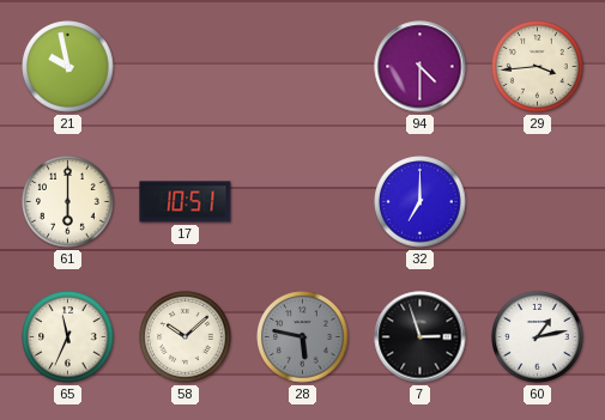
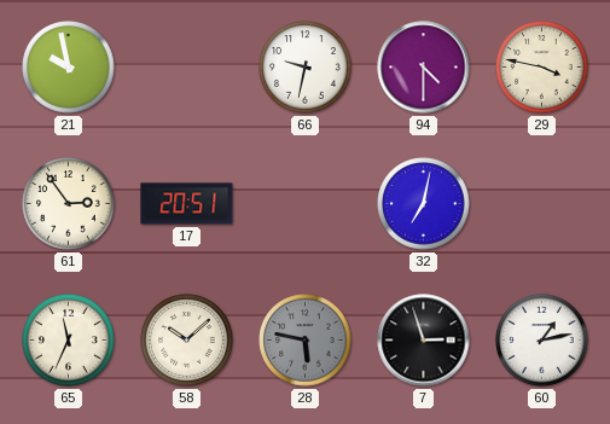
66: none -> 9:32
29: 3:44 -> 3:47
61: 6:00 -> 2:54
17: 10:51 -> 20:51
32: 7:00 -> 7:02
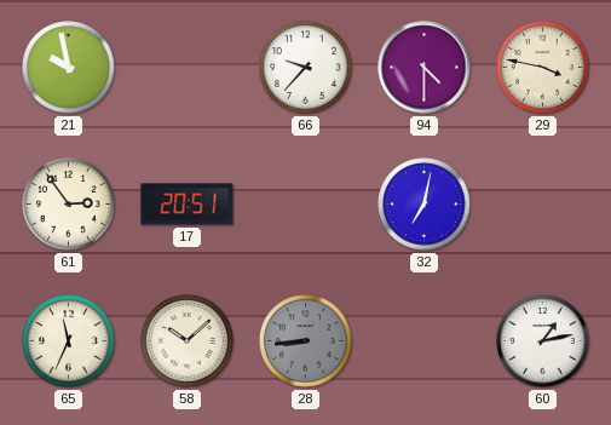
66: 9:32 -> 9:37
28: 5:47 -> 8:44
7: 2:57 -> none
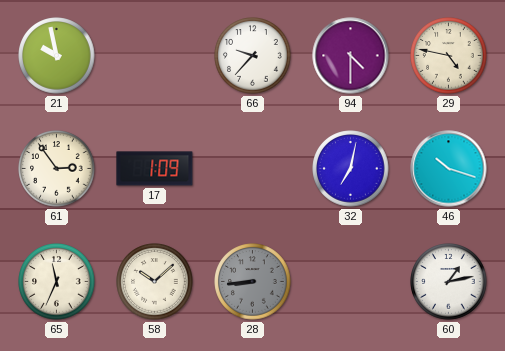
29: 3:47 -> 4:47
17: 20:51 -> 1:09
46: none -> 10:18
